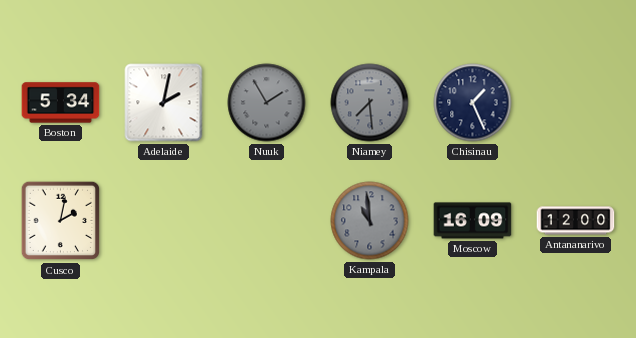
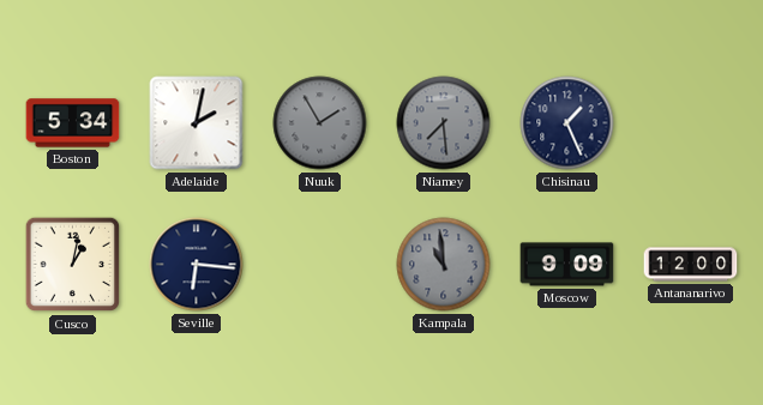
Cusco: 2:02 -> 1:02
Seville: none -> 6:16
Moscow: 16:09 -> 9:09
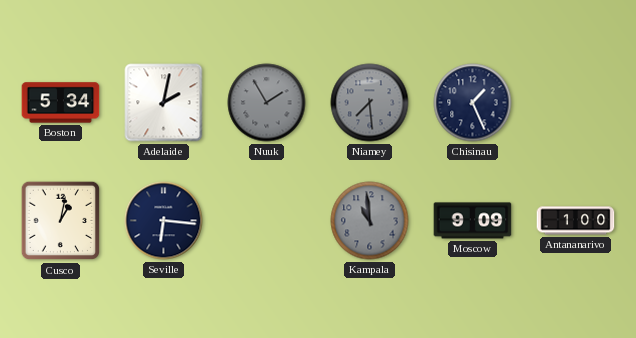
Antananarivo: 12:00 -> 1:00
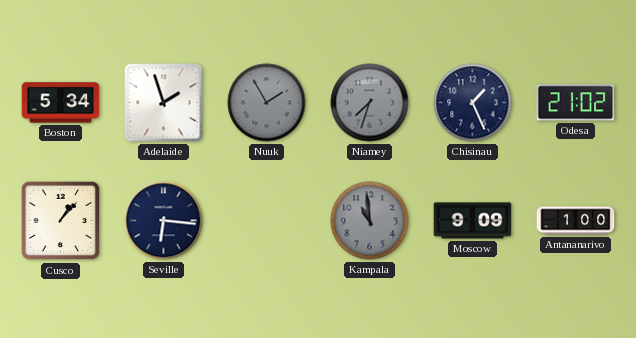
Adelaide: 2:02 -> 1:57
Niamey: 7:29 -> 7:33
Odesa: none -> 21:02
Cusco: 1:02 -> 1:07
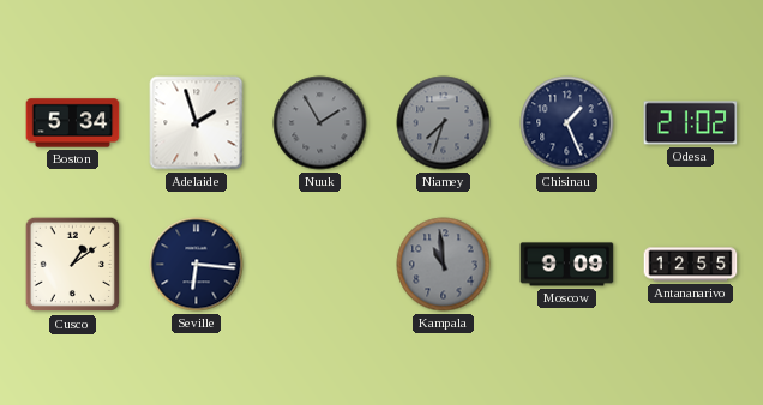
Cusco: 1:07 -> 1:09
Antananarivo: 1:00 -> 12:55
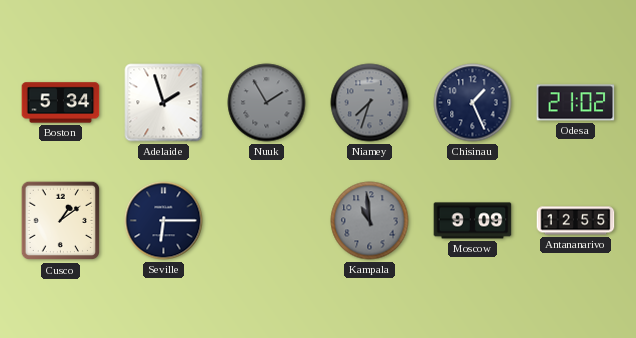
Seville: 6:16 -> 6:15
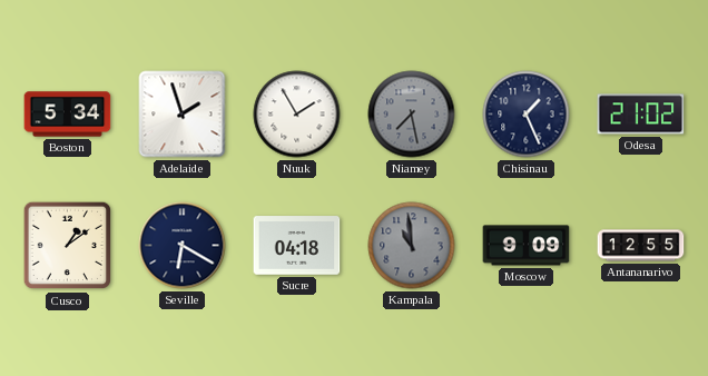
Nuuk dial: grey -> white
Niamey: 7:33 -> 7:28
Seville: 6:15 -> 6:20
Sucre: none -> 04:18
